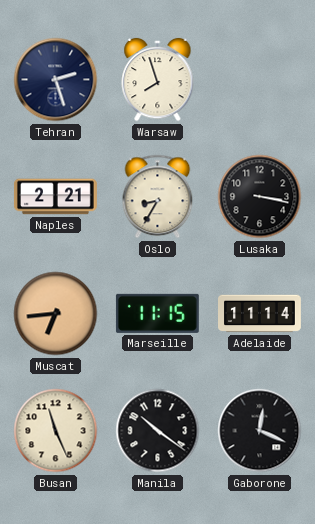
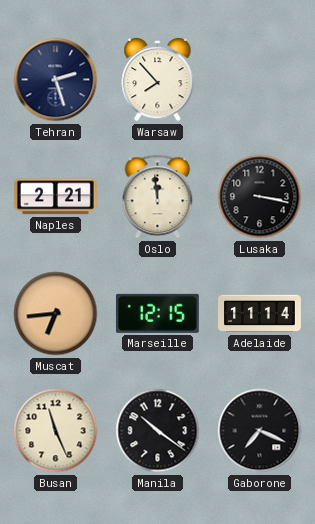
Warsaw: 7:57 -> 7:53
Oslo: 8:35 -> 11:59
Marseille: 11:15 -> 12:15
Gaborone: 12:19 -> 7:19
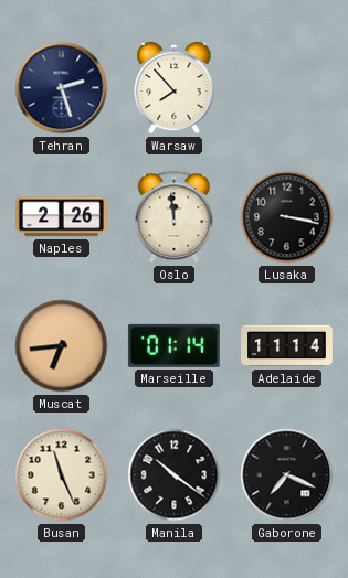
Naples: 2:21 -> 2:26
Marseille: 12:15 -> 01:14
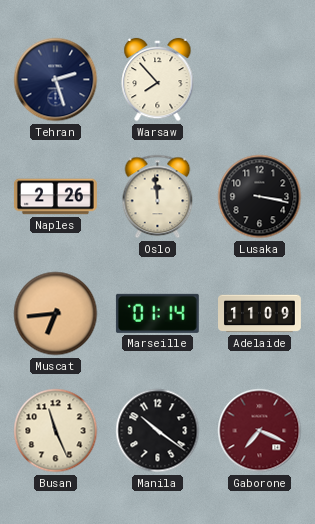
Adelaide: 11:14 -> 11:09
Gaborone dial: black -> burgundy
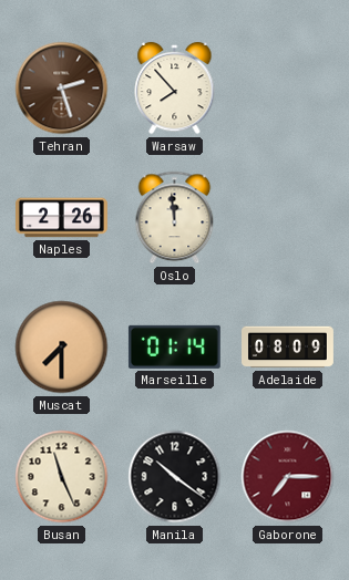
Tehran dial: navy -> brown
Lusaka: 3:17 -> none
Muscat: 6:44 -> 7:30
Adelaide: 11:09 -> 08:09
Gaborone: 7:19 -> 7:15
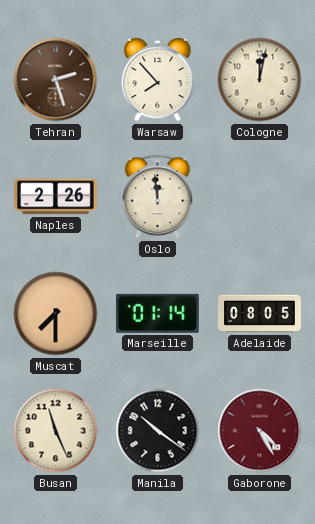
Cologne: none -> 12:02
Adelaide: 08:09 -> 08:05
Gaborone: 7:15 -> 4:25
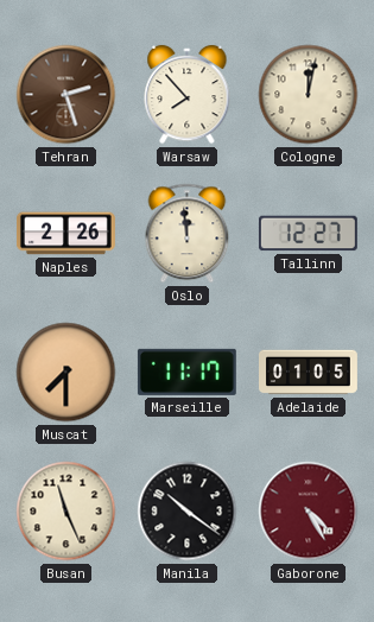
Tallinn: none -> 12:27
Marseille: 01:14 -> 11:17
Adelaide: 08:05 -> 01:05
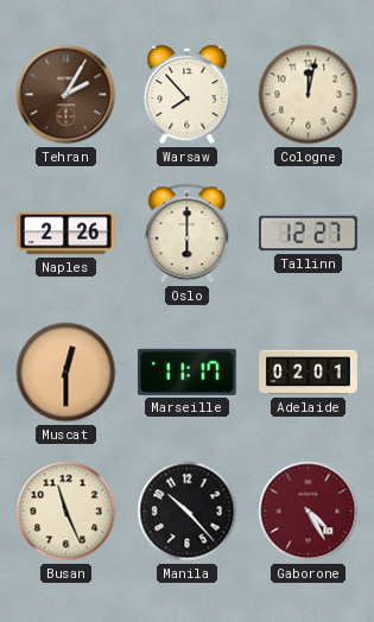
Tehran: 2:27 -> 2:05
Oslo: 11:59 -> 6:00
Muscat: 7:30 -> 12:30
Adelaide: 01:05 -> 02:01
Manila: 10:21 -> 10:23
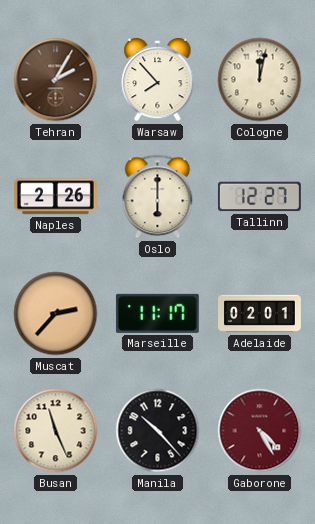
Muscat: 12:30 -> 2:37
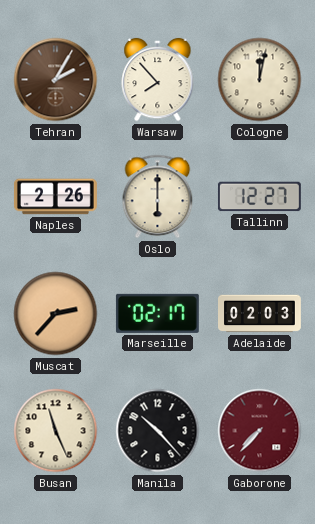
Marseille: 11:17 -> 02:17
Adelaide: 02:01 -> 02:03
Gaborone: 4:25 -> 7:37
